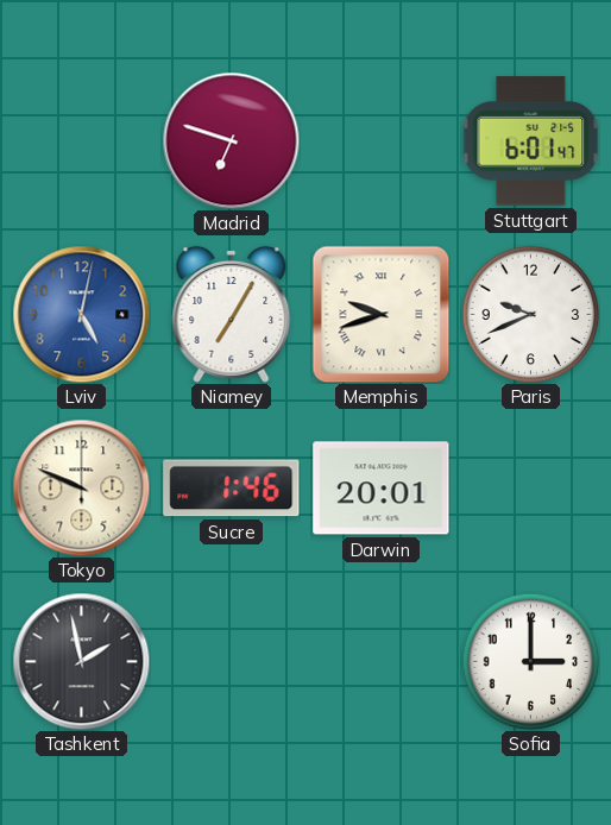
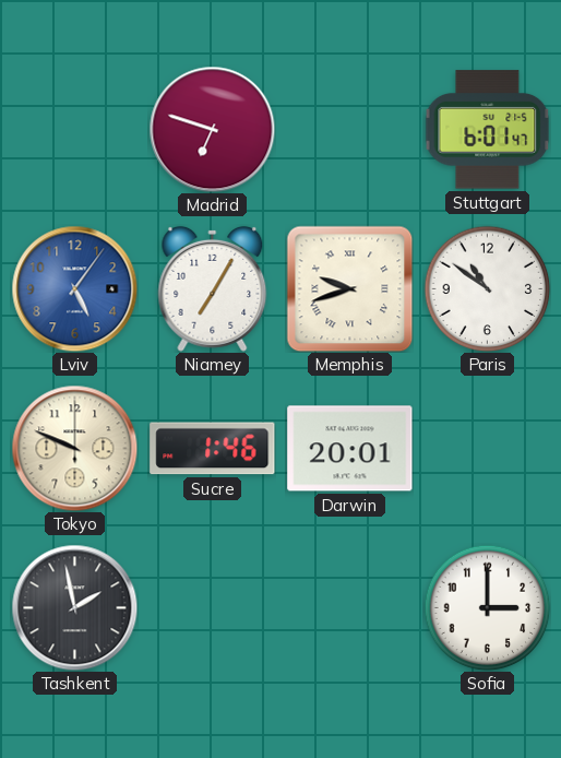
Lviv: 5:02 -> 5:06
Paris: 9:41 -> 10:51
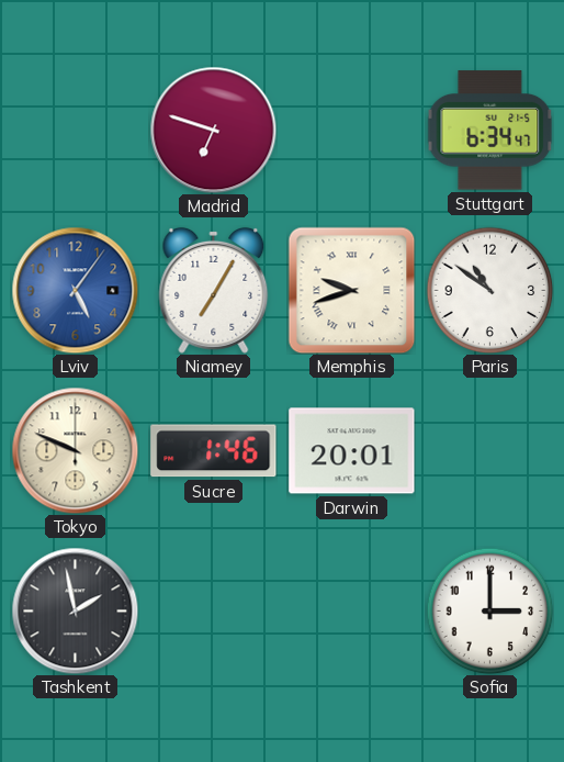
Stuttgart: 6:01 -> 6:34
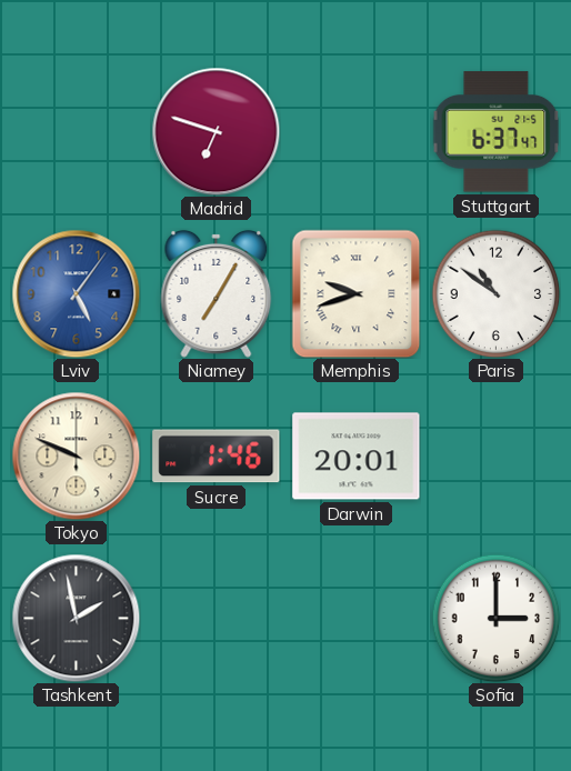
Stuttgart: 6:34 -> 6:37
